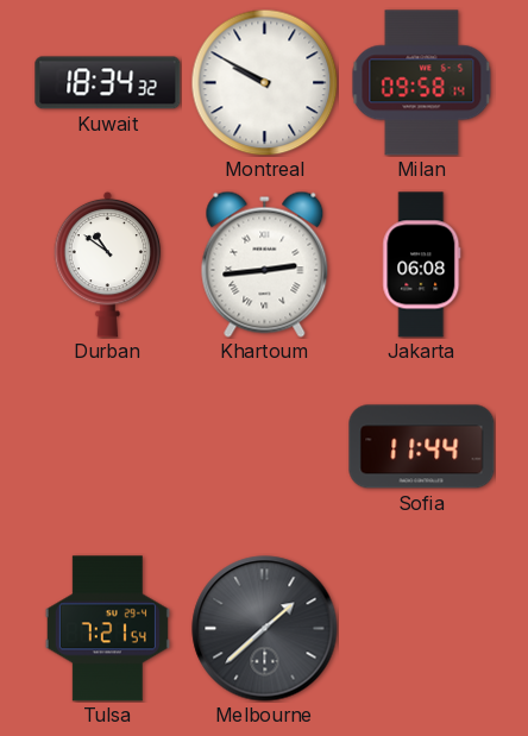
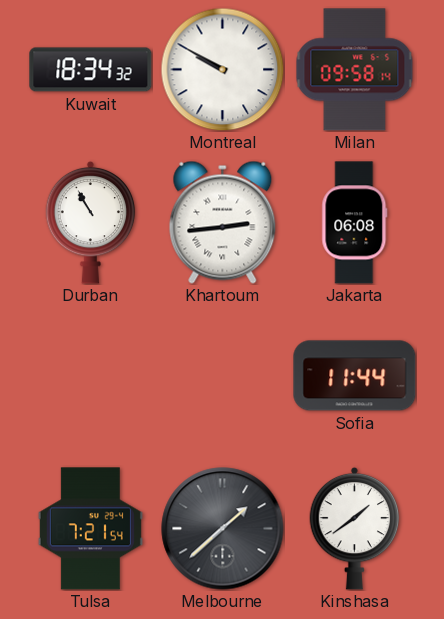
Durban: 10:51 -> 10:55
Kinshasa: none -> 1:39
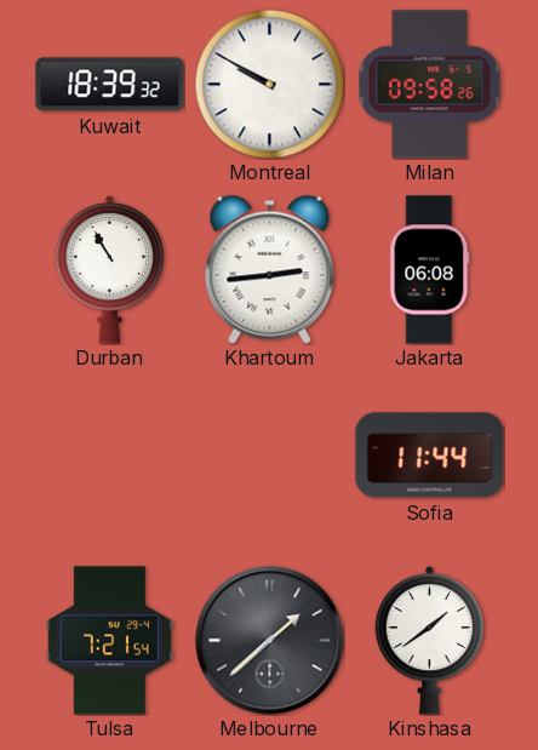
Kuwait: 18:34 -> 18:39
Milan: 09:58:14 -> 09:58:26
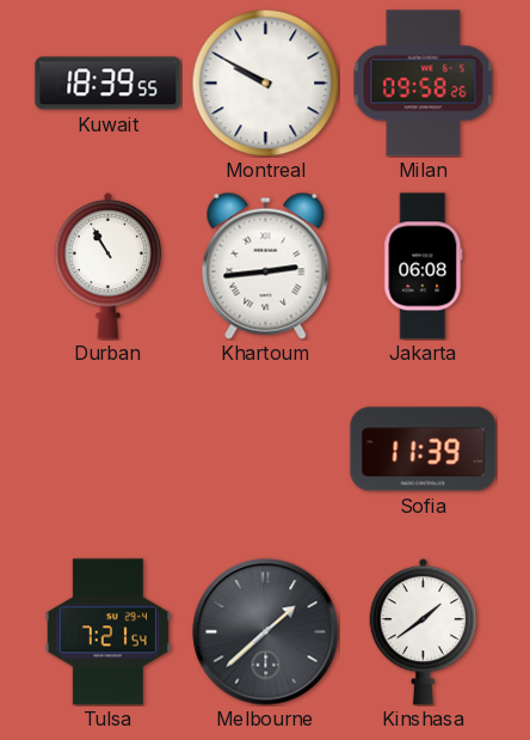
Kuwait: 18:39:32 -> 18:39:55
Sofia: 11:44 -> 11:39
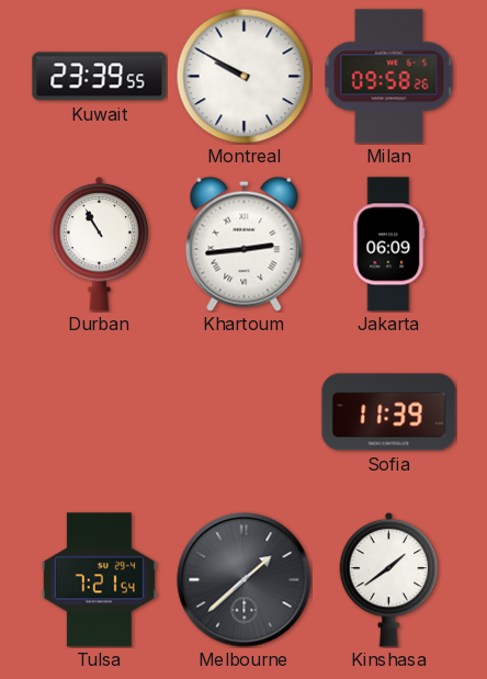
Kuwait: 18:39 -> 23:39
Jakarta: 06:08 -> 06:09
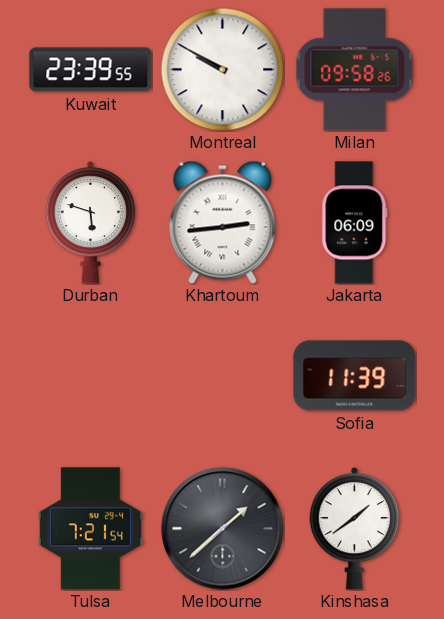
Durban: 10:55 -> 5:48
